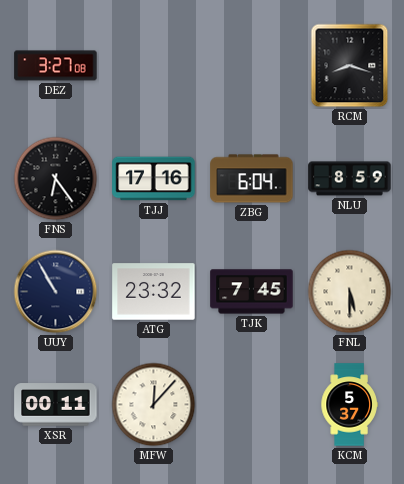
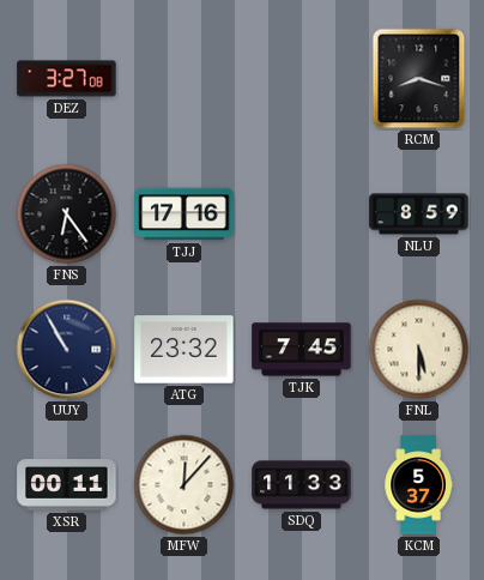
ZBG: 6:04 -> none
SDQ: none -> 11:33
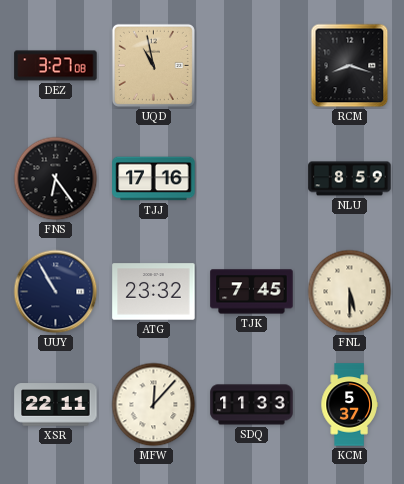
UQD: none -> 10:58
XSR: 00:11 -> 22:11
